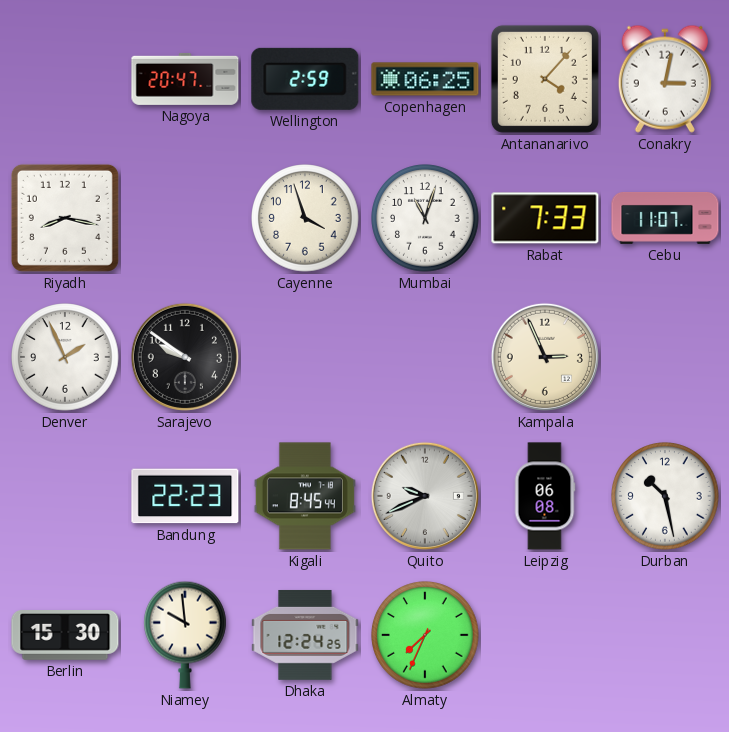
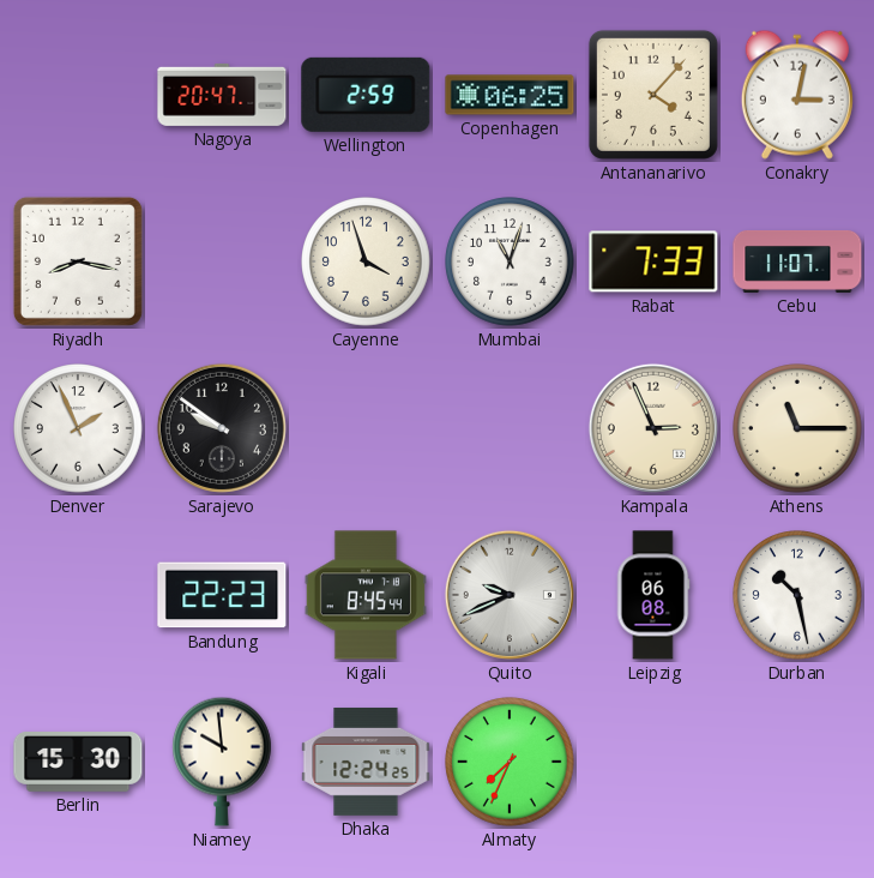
Athens: none -> 11:15
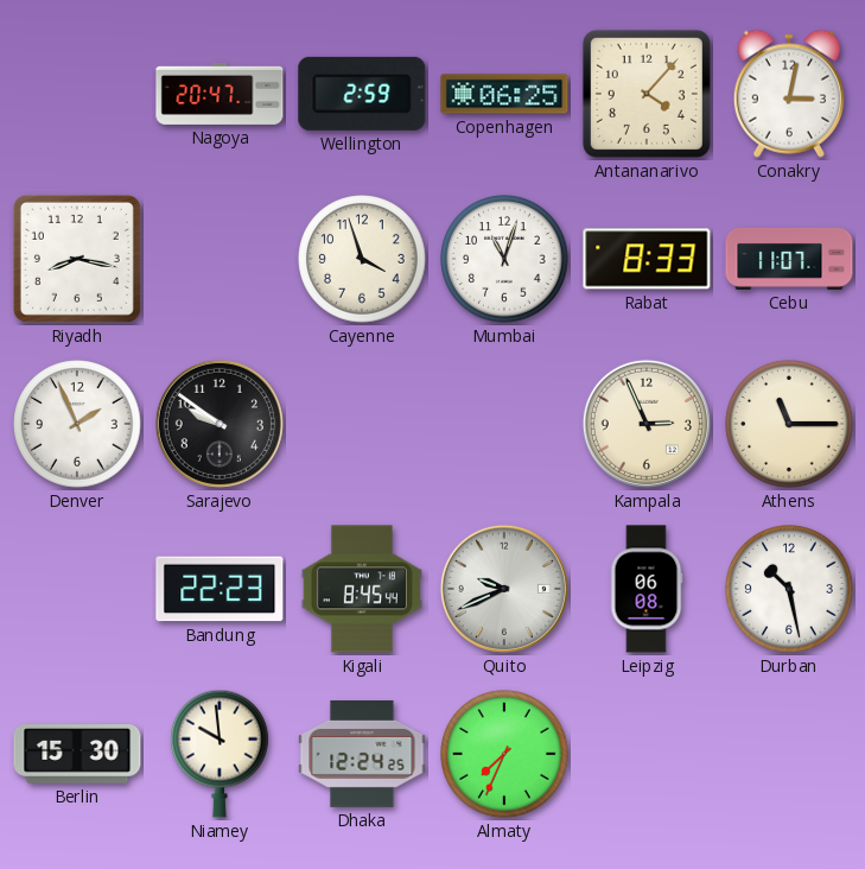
Rabat: 7:33 -> 8:33
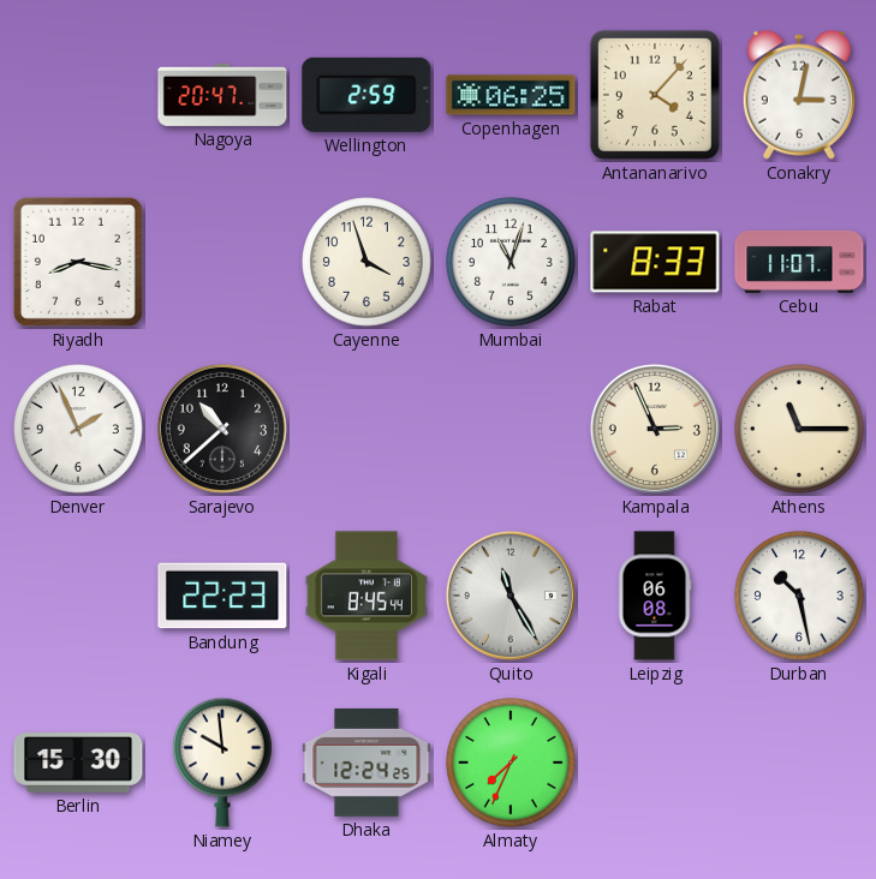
Sarajevo: 9:51 -> 10:38
Quito: 9:41 -> 11:25
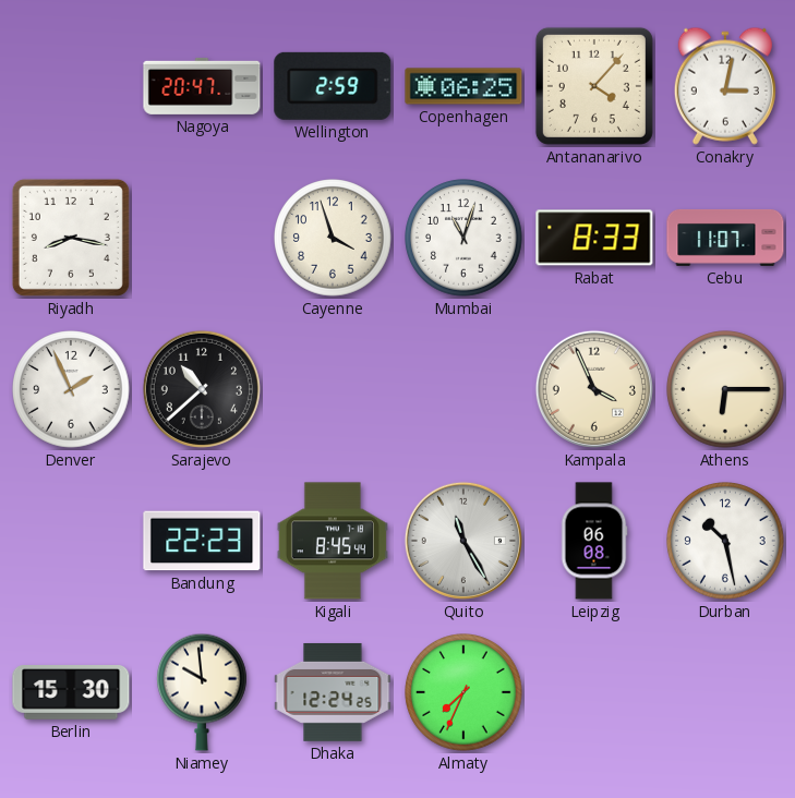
Kampala: 2:56 -> 3:56
Athens: 11:15 -> 6:15
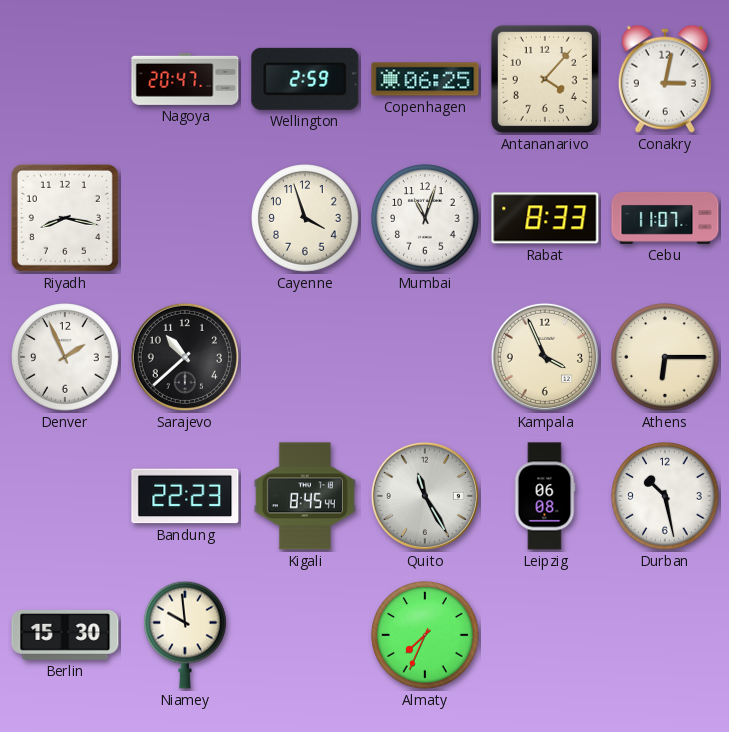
Dhaka: 12:24 -> none
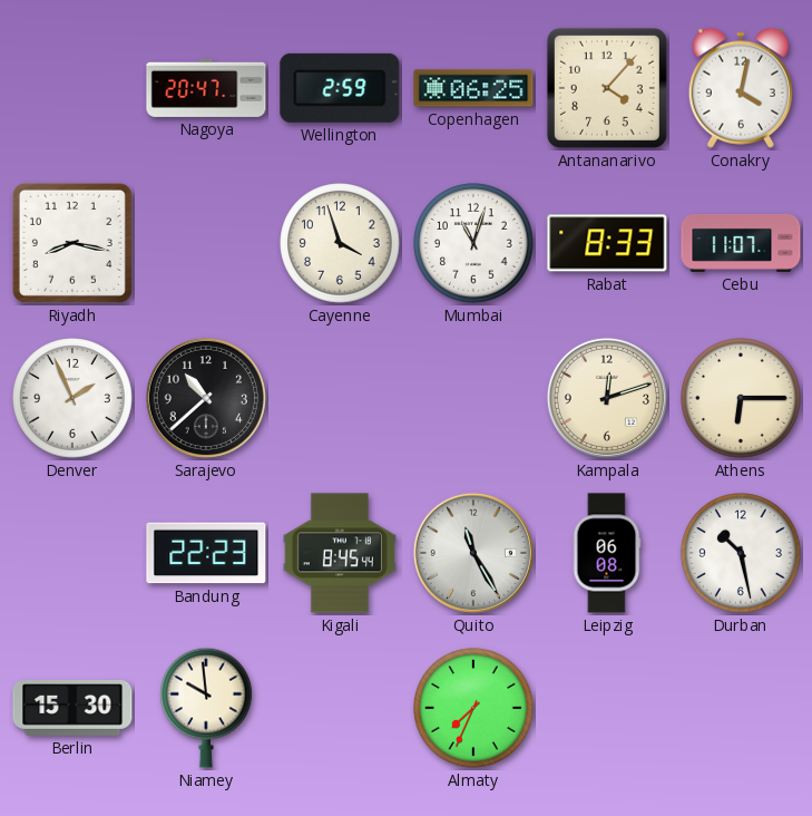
Conakry: 3:02 -> 4:02
Kampala: 3:56 -> 12:12
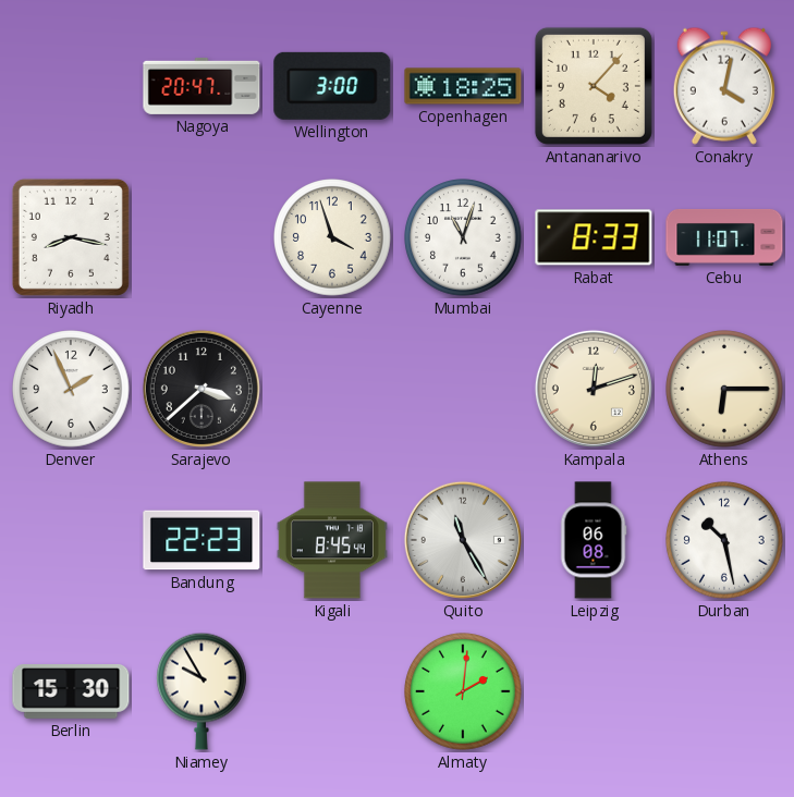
Wellington: 2:59 -> 3:00
Copenhagen: 06:25 -> 18:25
Sarajevo: 10:38 -> 3:38
Niamey: 9:59 -> 9:55
Almaty: 7:34 -> 2:01
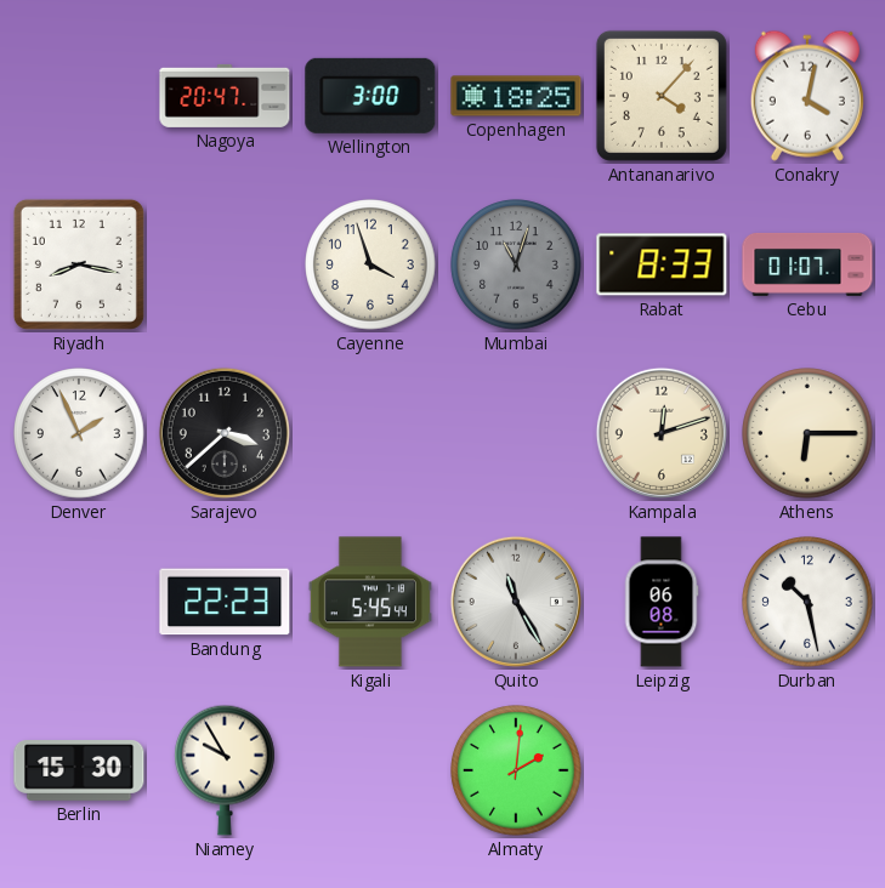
Mumbai dial: white -> grey
Cebu: 11:07 -> 01:07
Kigali: 8:45 -> 5:45
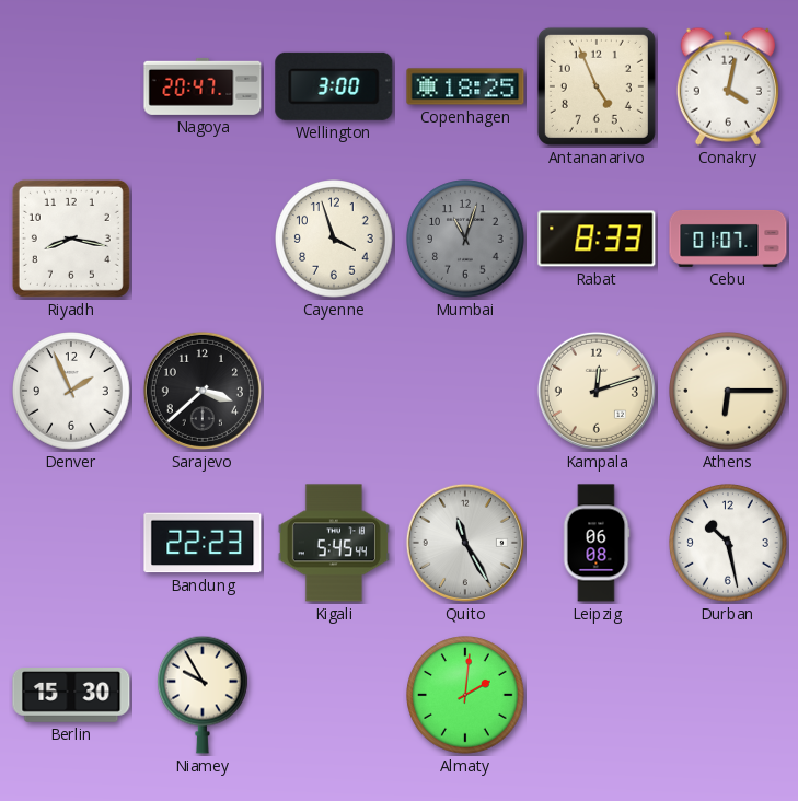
Antananarivo: 4:07 -> 4:56
